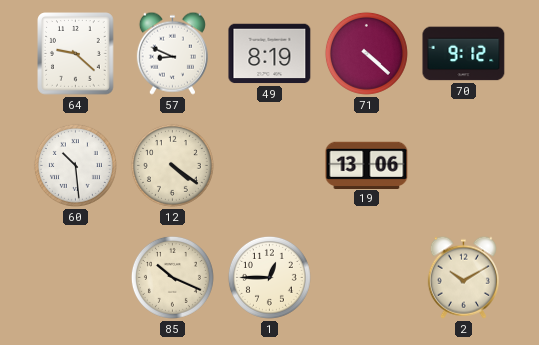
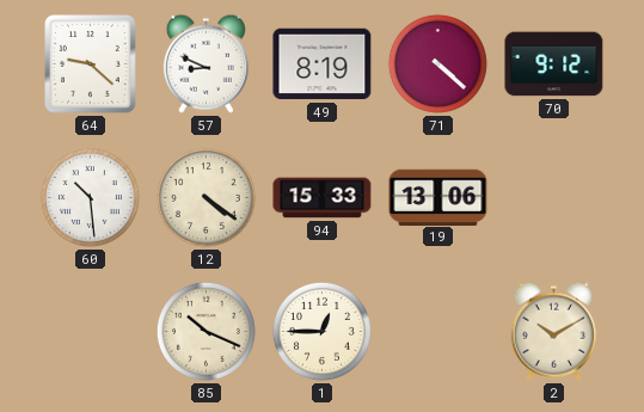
94: none -> 15:33
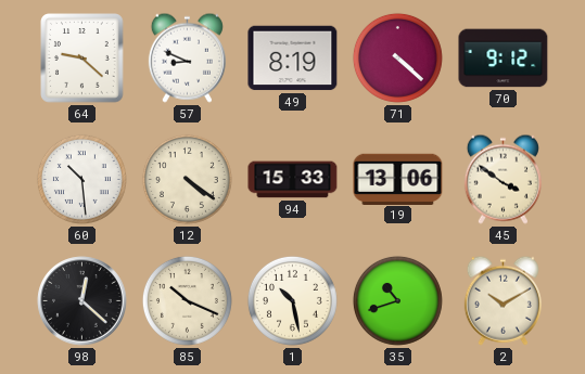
45: none -> 3:51
98: none -> 12:22
1: 12:45 -> 10:28
35: none -> 10:42
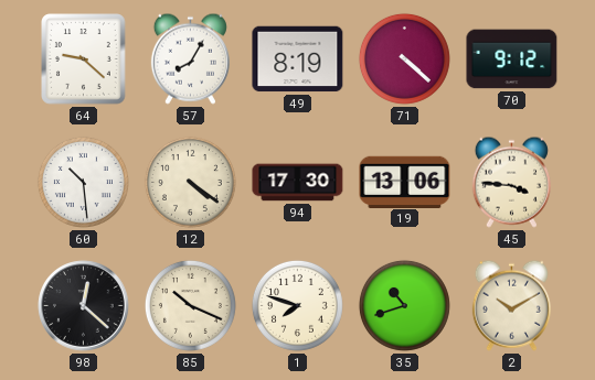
57: 8:49 -> 8:05
94: 15:33 -> 17:30
45: 3:51 -> 3:46
1: 10:28 -> 7:48
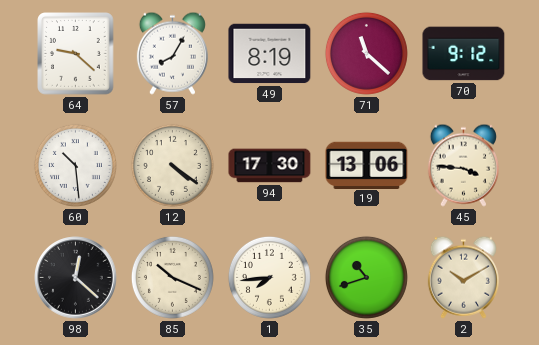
71: 4:22 -> 11:22
1: 7:48 -> 7:44
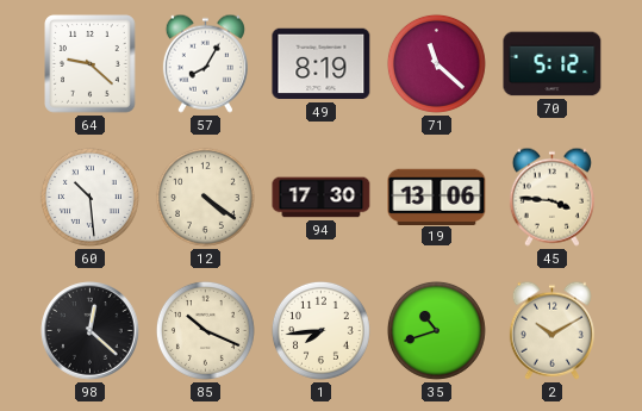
70: 9:12 -> 5:12
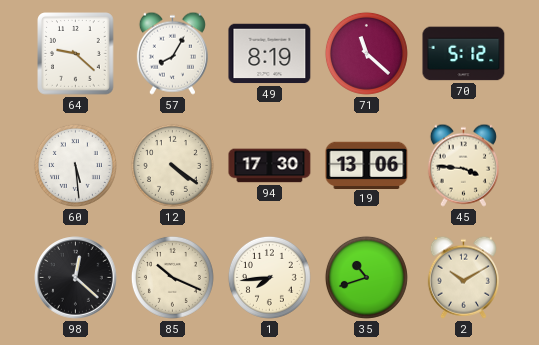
60: 10:29 -> 5:29
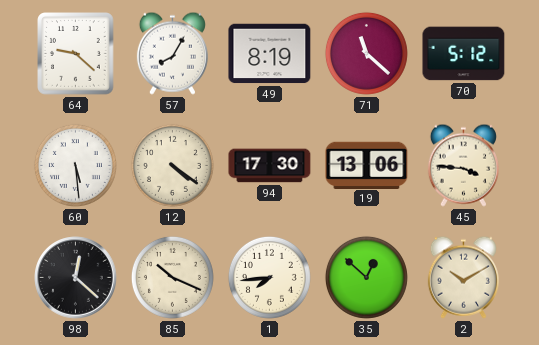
35: 10:42 -> 12:52
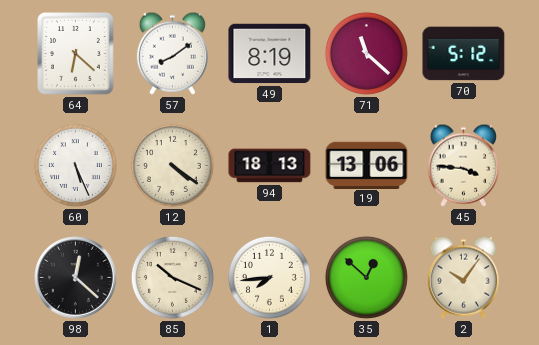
64: 9:22 -> 6:22
57: 8:05 -> 8:09
60: 5:29 -> 5:26
94: 17:30 -> 18:13
2: 10:10 -> 10:06
